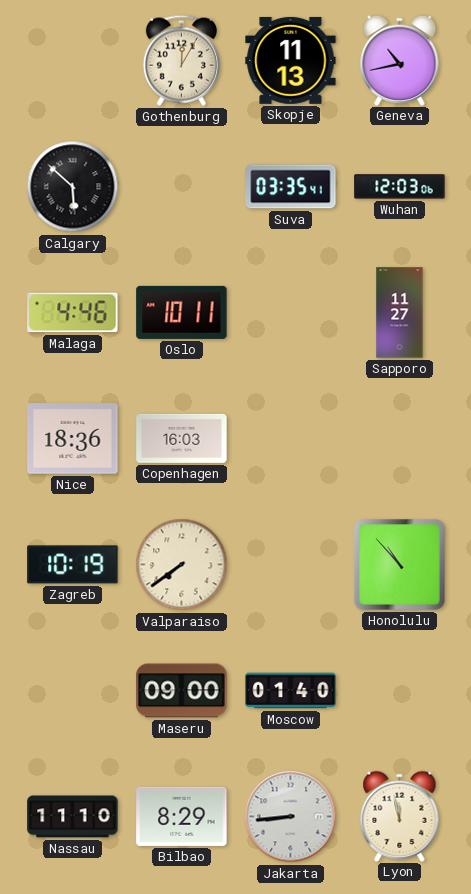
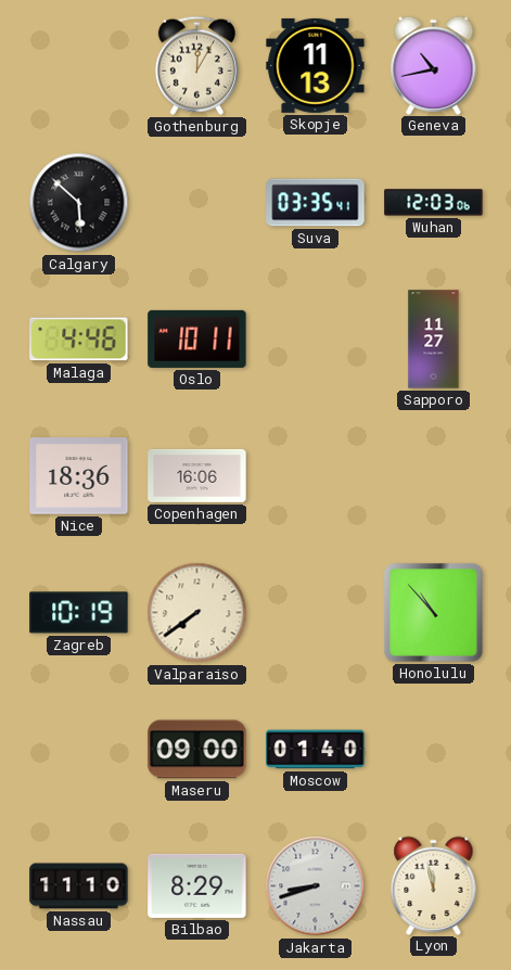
Copenhagen: 16:03 -> 16:06
Jakarta: 8:44 -> 8:42
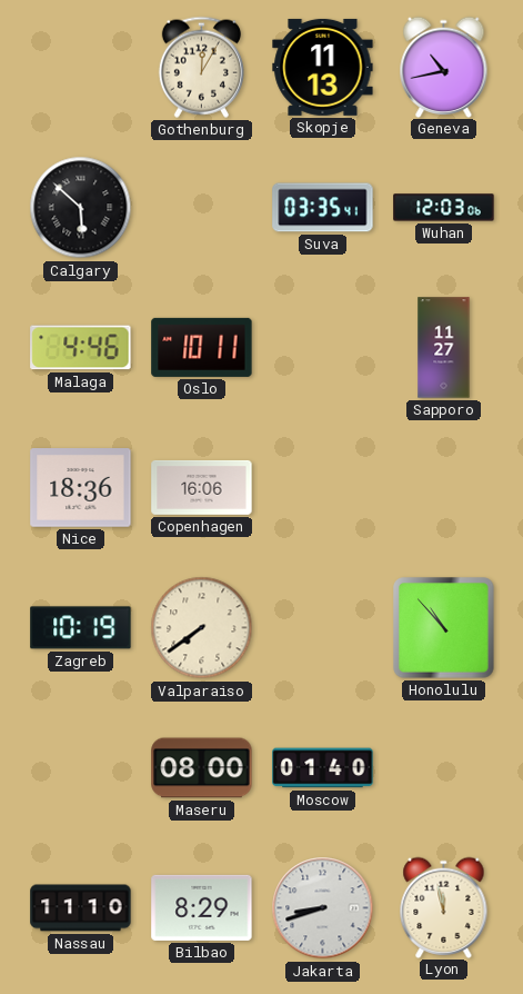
Maseru: 09:00 -> 08:00
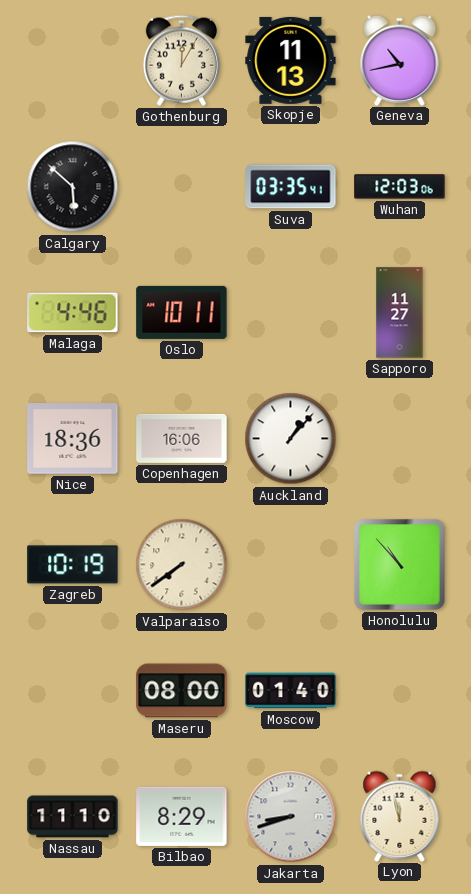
Auckland: none -> 1:07
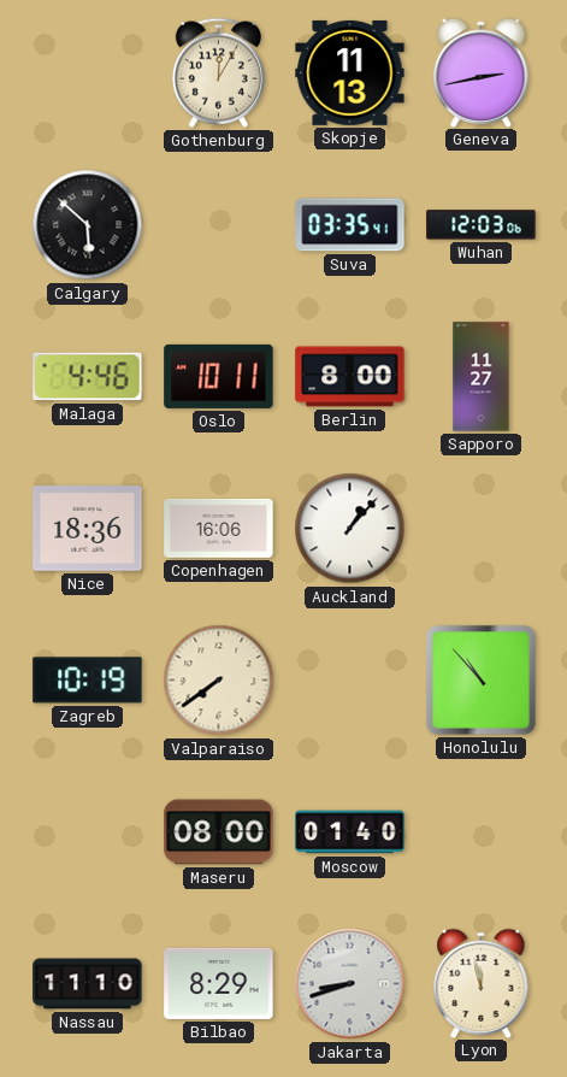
Geneva: 10:43 -> 2:43
Berlin: none -> 8:00
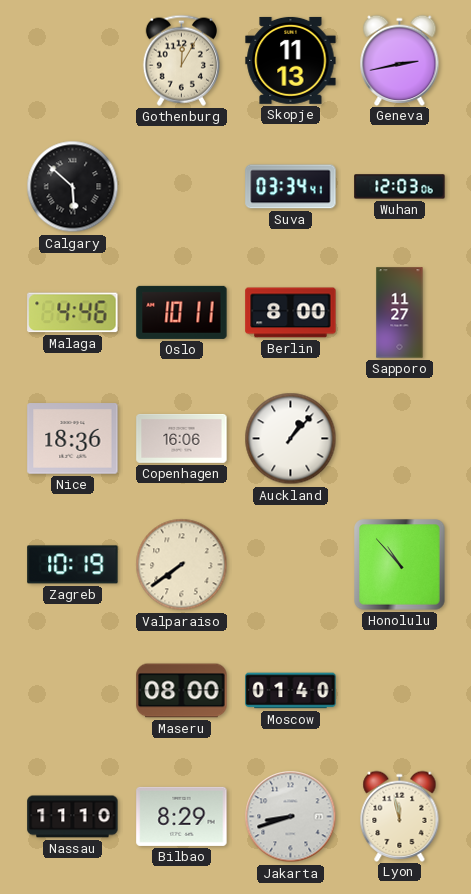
Suva: 03:35 -> 03:34
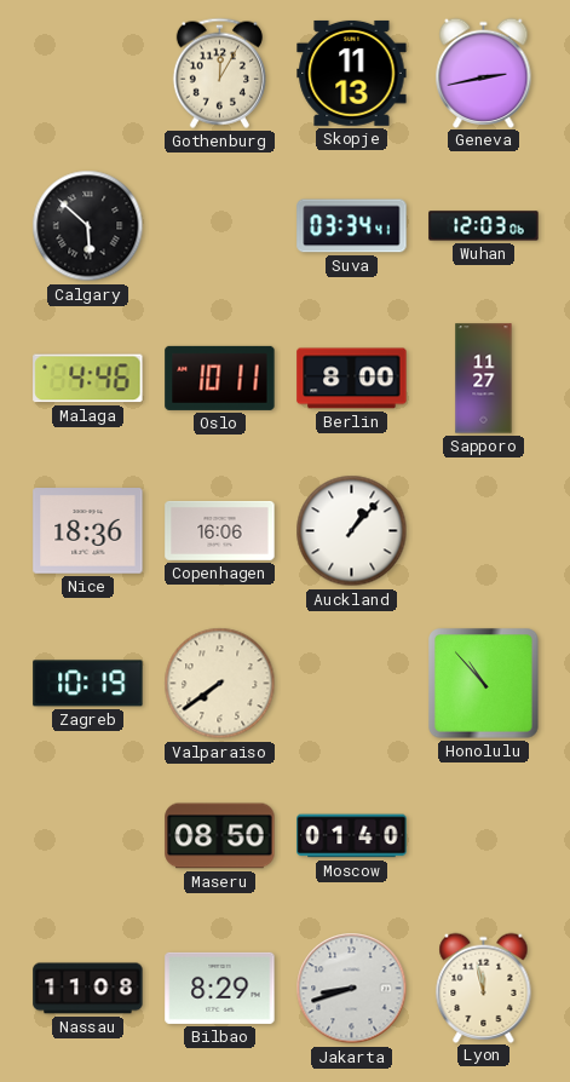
Maseru: 08:00 -> 08:50
Nassau: 11:10 -> 11:08
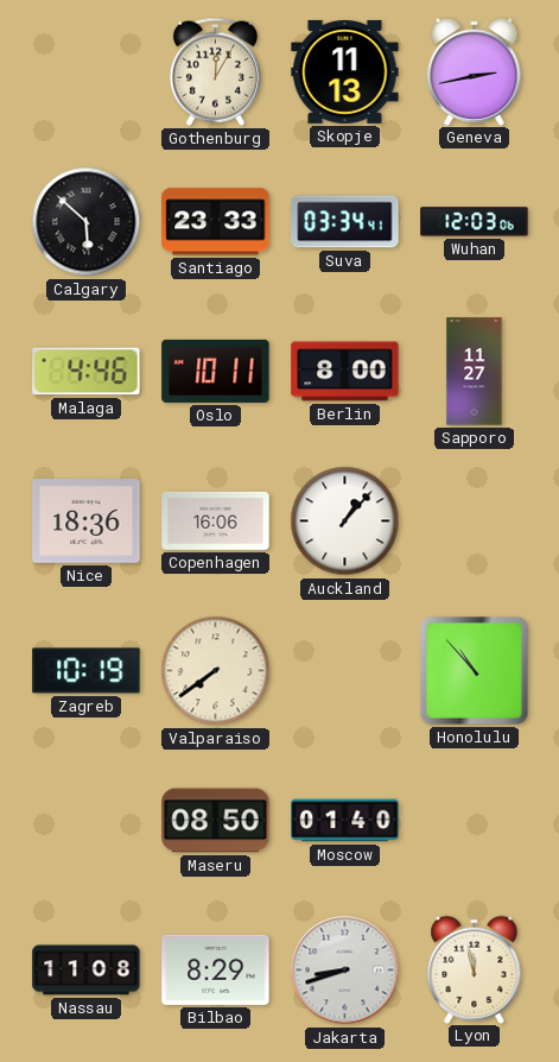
Santiago: none -> 23:33
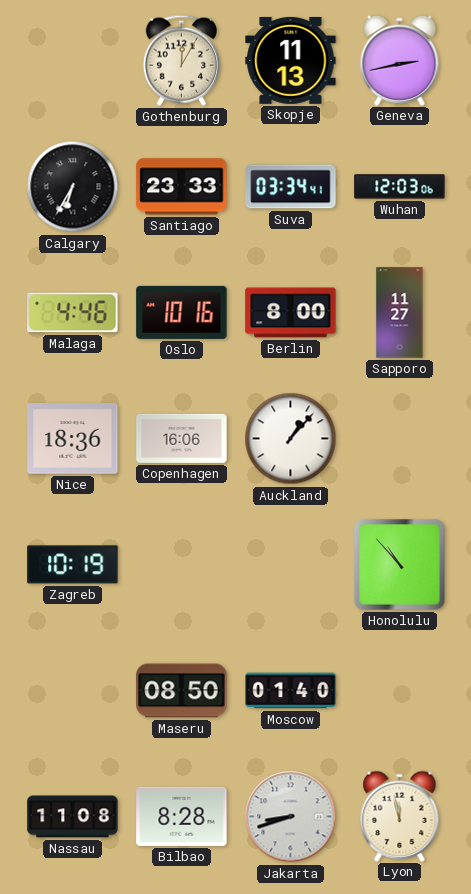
Calgary: 5:52 -> 6:35
Oslo: 10:11 -> 10:16
Valparaiso: 7:39 -> none
Bilbao: 8:29 -> 8:28
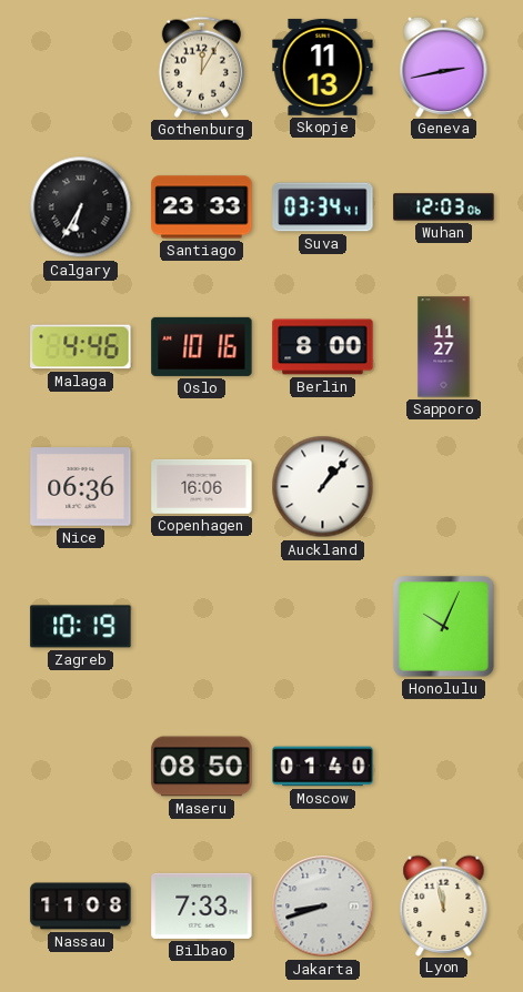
Nice: 18:36 -> 06:36
Honolulu: 10:53 -> 10:04
Bilbao: 8:28 -> 7:33
